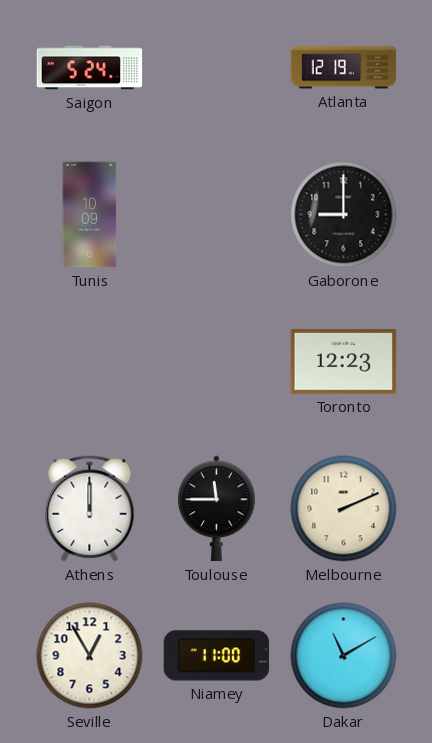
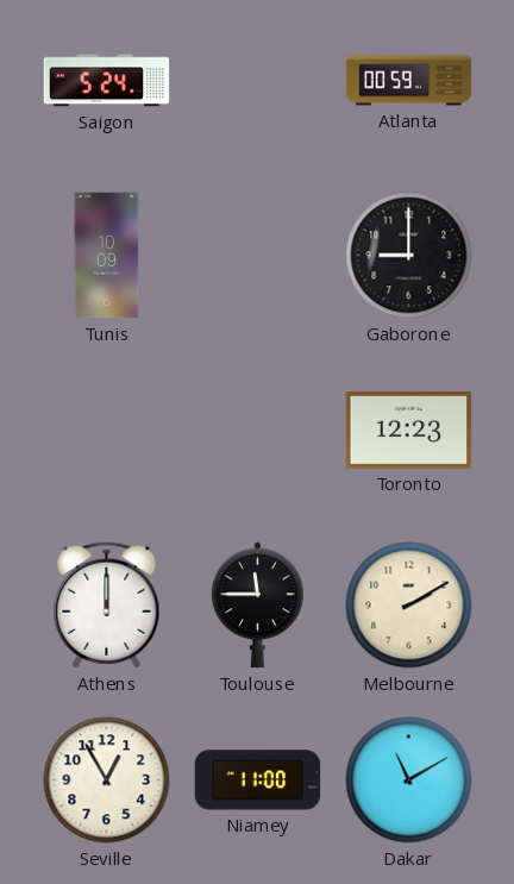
Atlanta: 12:19 -> 00:59
Melbourne: 2:11 -> 2:10
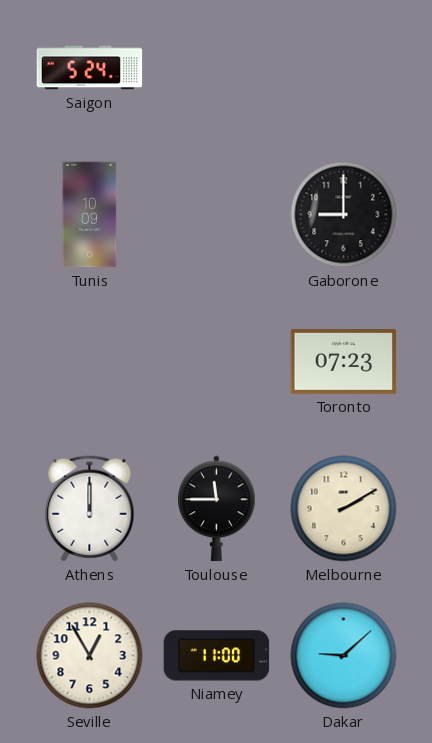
Atlanta: 00:59 -> none
Toronto: 12:23 -> 07:23
Dakar: 11:10 -> 9:08
